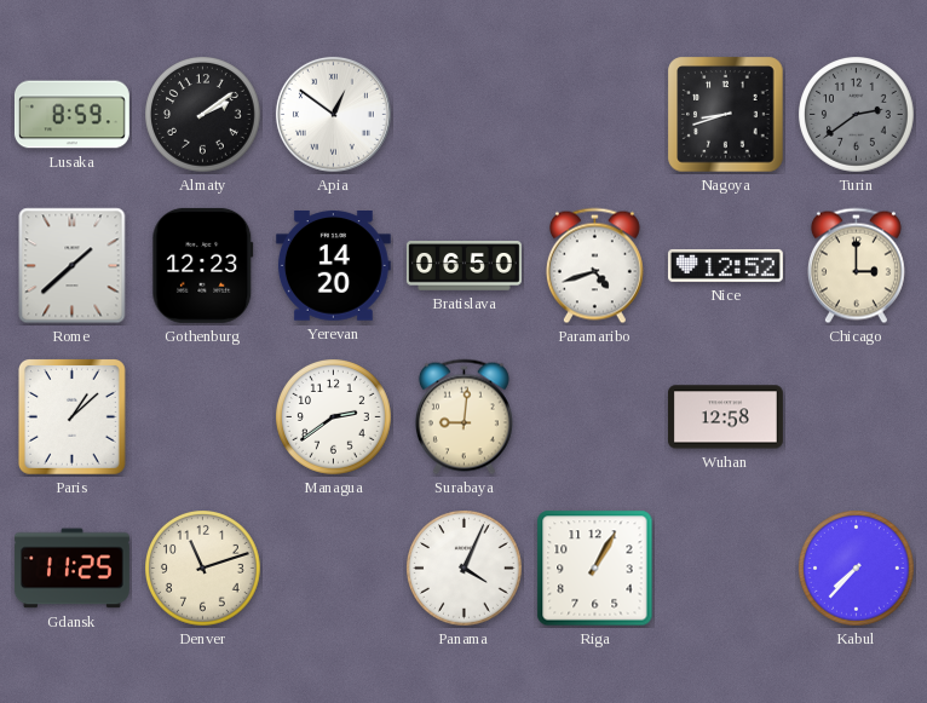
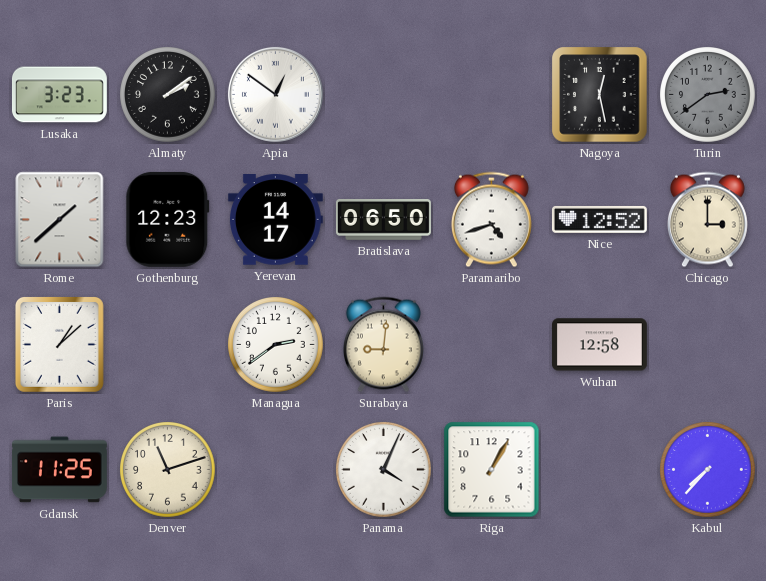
Lusaka: 8:59 -> 3:23
Nagoya: 8:42 -> 12:28
Yerevan: 14:20 -> 14:17
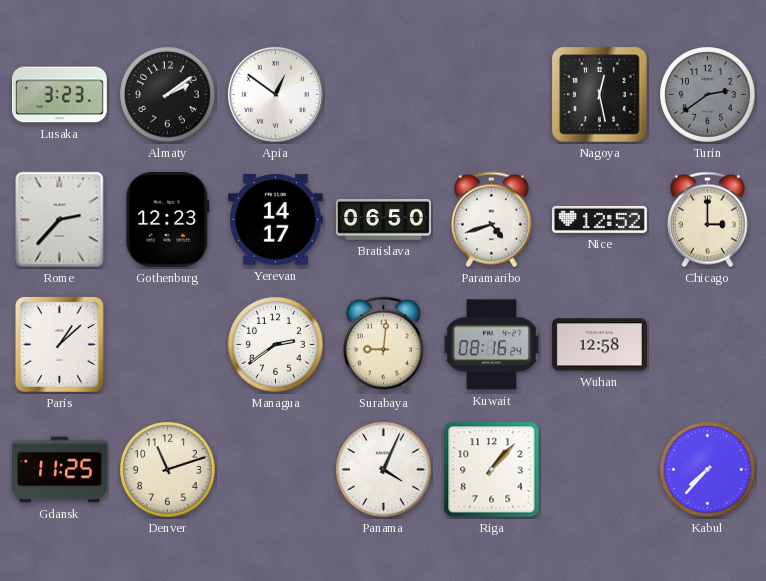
Rome: 1:38 -> 2:37
Kuwait: none -> 08:16
Riga: 1:05 -> 1:07
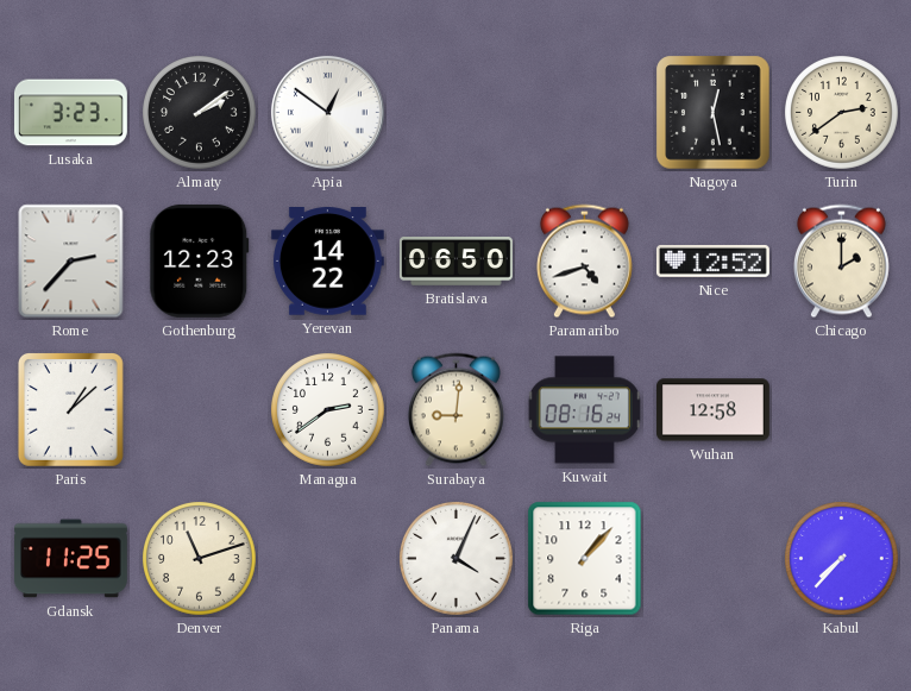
Turin dial: grey -> cream
Yerevan: 14:17 -> 14:22
Chicago: 3:00 -> 2:00
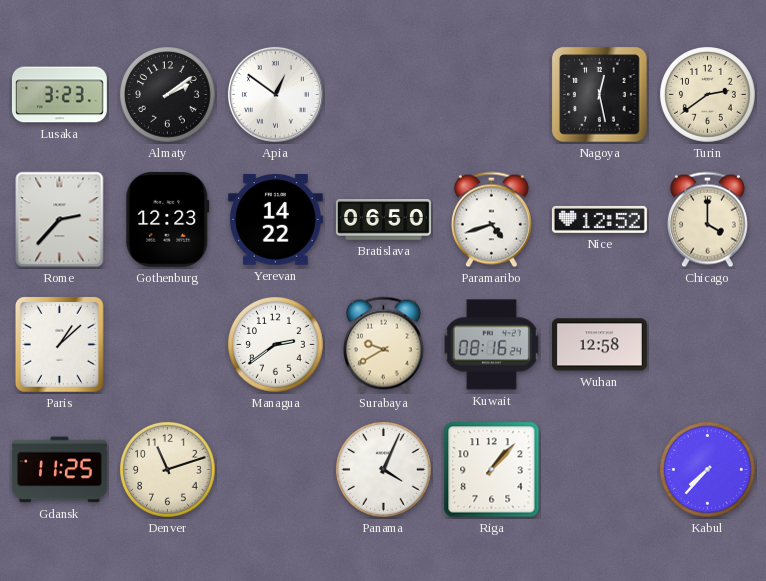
Chicago: 2:00 -> 4:00
Surabaya: 9:01 -> 9:40
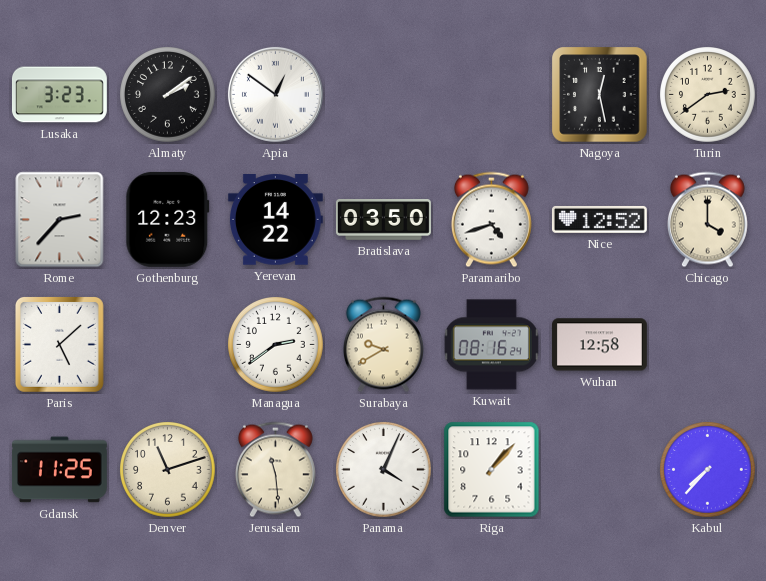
Bratislava: 06:50 -> 03:50
Paris: 1:08 -> 5:08
Jerusalem: none -> 11:29
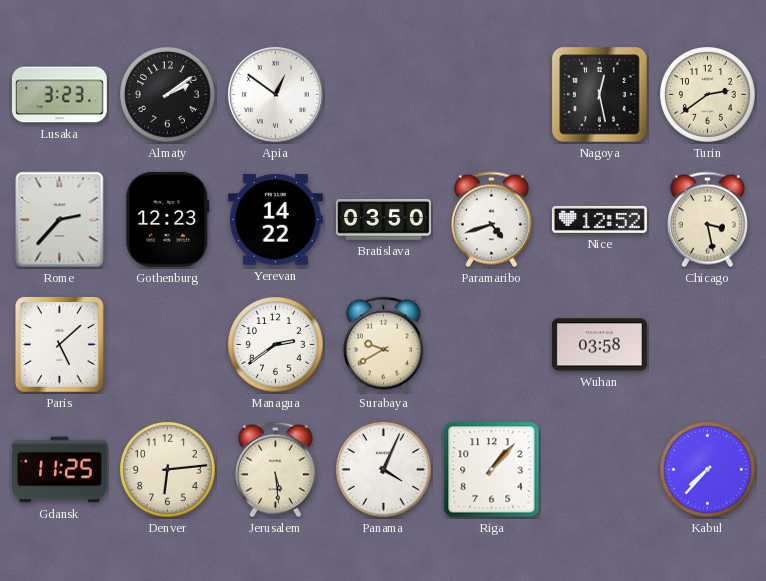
Chicago: 4:00 -> 3:28
Kuwait: 08:16 -> none
Wuhan: 12:58 -> 03:58
Denver: 11:12 -> 6:14
Jerusalem: 11:29 -> 5:29
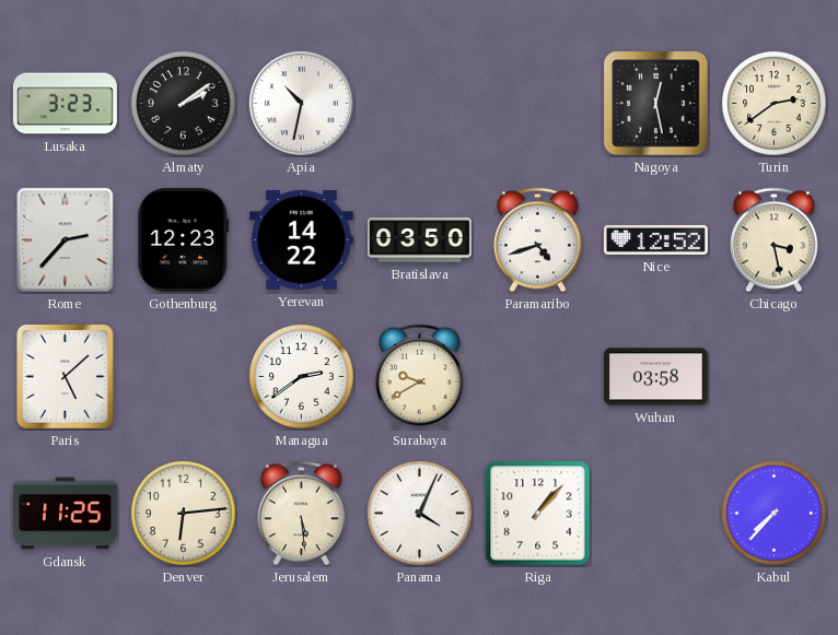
Apia: 12:51 -> 10:32
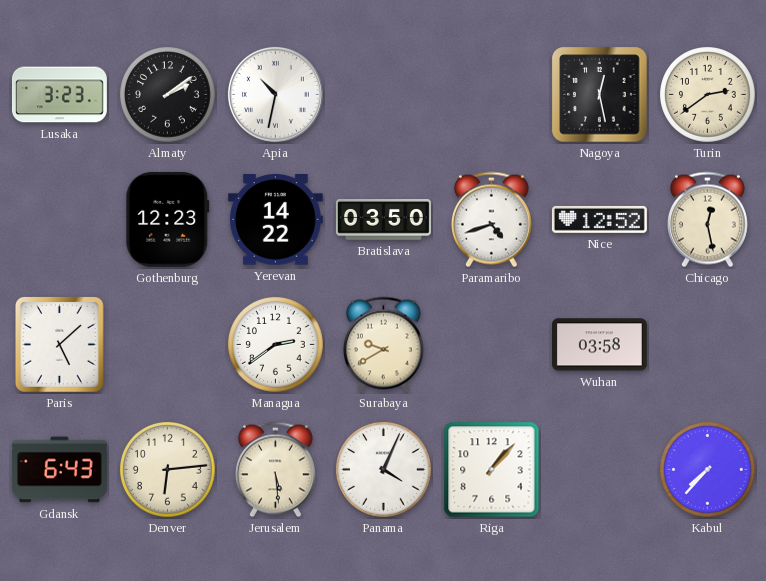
Rome: 2:37 -> none
Chicago: 3:28 -> 12:28
Gdansk: 11:25 -> 6:43
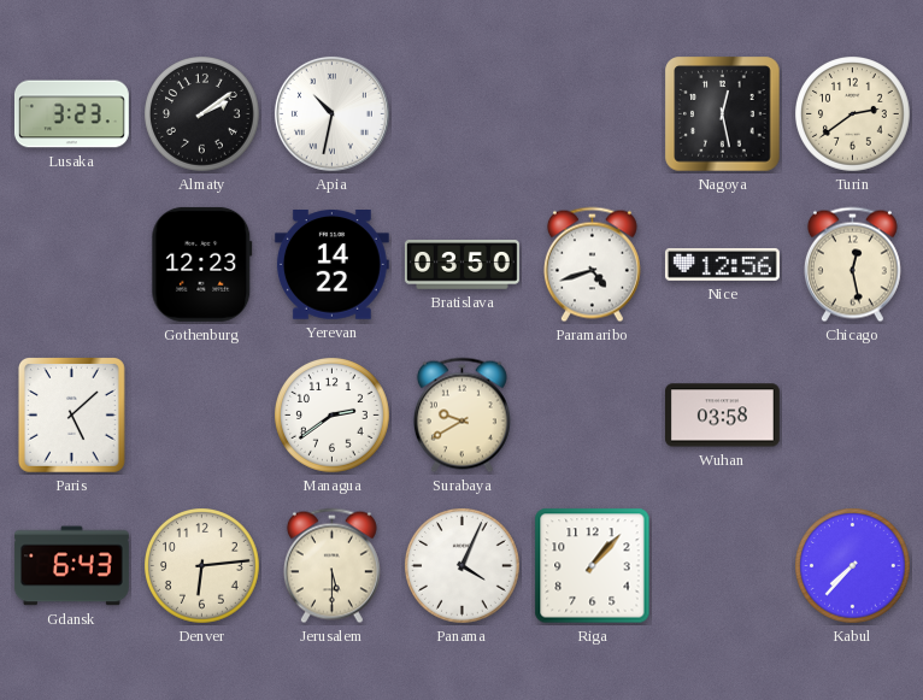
Nice: 12:52 -> 12:56
Jerusalem: 5:29 -> 5:30
